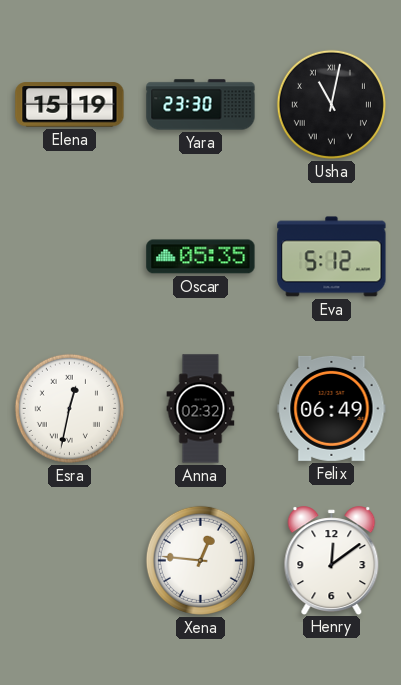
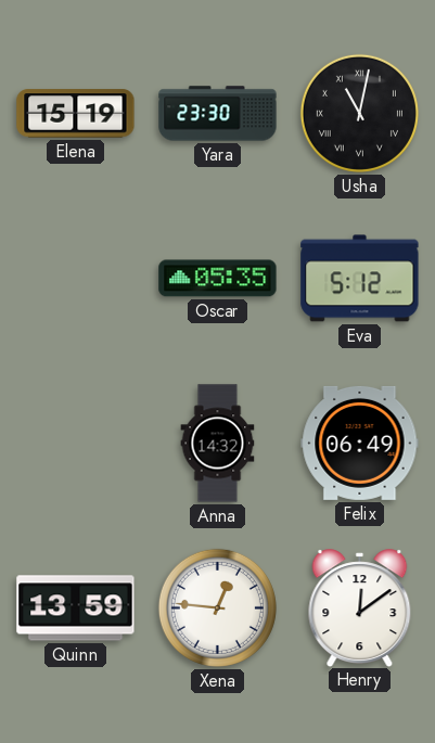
Esra: 12:32 -> none
Anna: 02:32 -> 14:32
Quinn: none -> 13:59
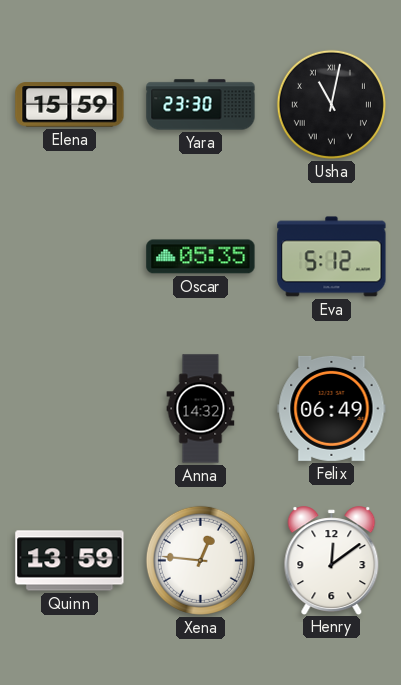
Elena: 15:19 -> 15:59
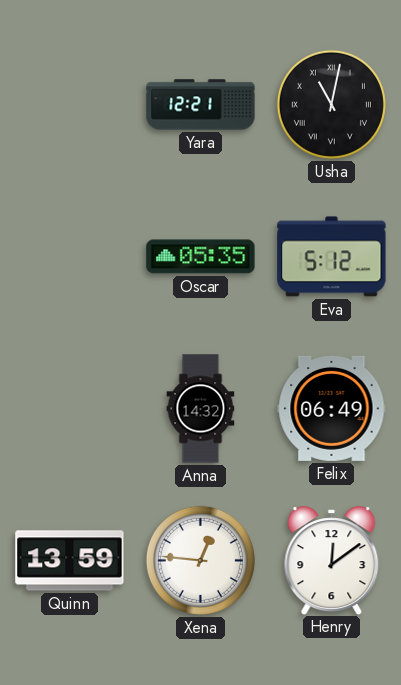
Elena: 15:59 -> none
Yara: 23:30 -> 12:21
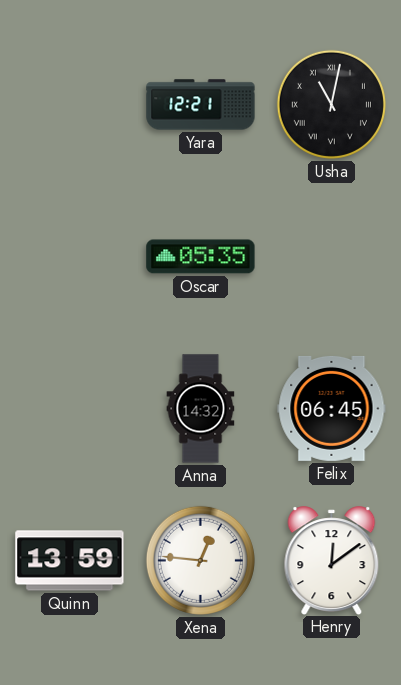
Eva: 5:12 -> none
Felix: 06:49 -> 06:45
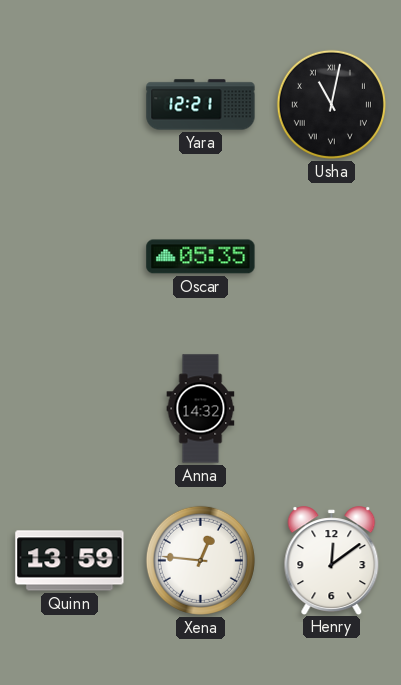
Felix: 06:45 -> none
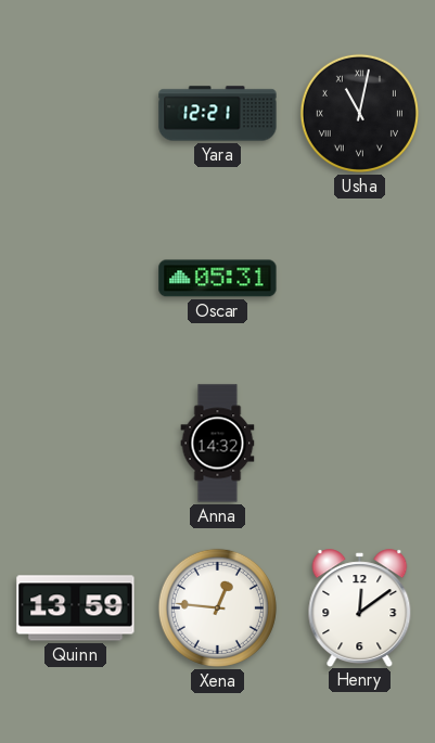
Oscar: 05:35 -> 05:31
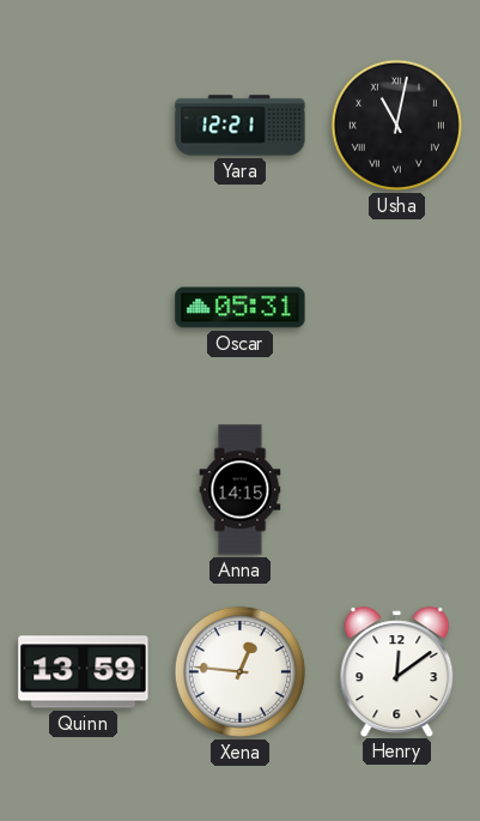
Anna: 14:32 -> 14:15
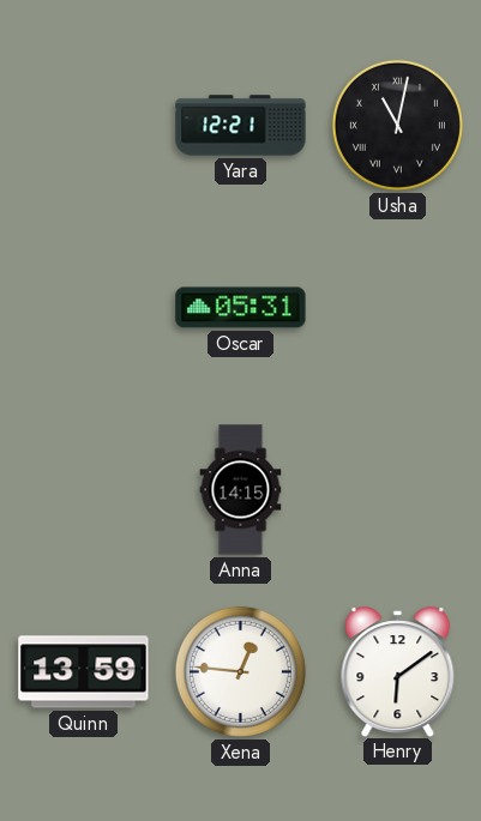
Henry: 12:09 -> 6:09
